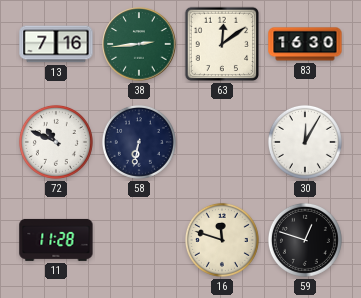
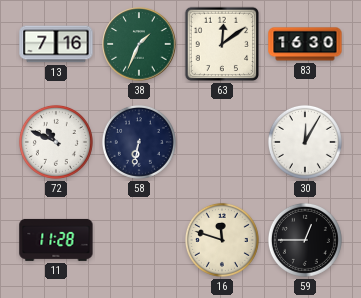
38: 2:44 -> 1:34
59: 12:48 -> 12:45
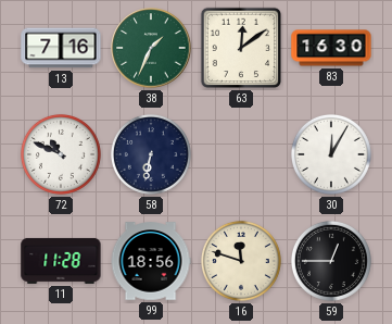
99: none -> 18:56
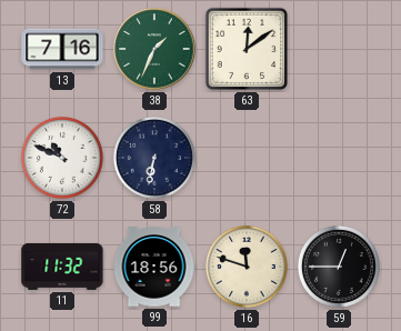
83: 16:30 -> none
30: 12:05 -> none
11: 11:28 -> 11:32
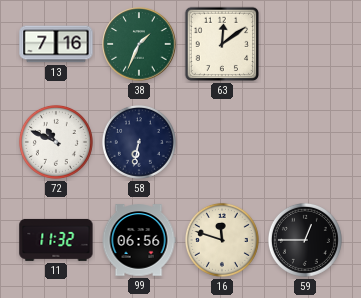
99: 18:56 -> 06:56
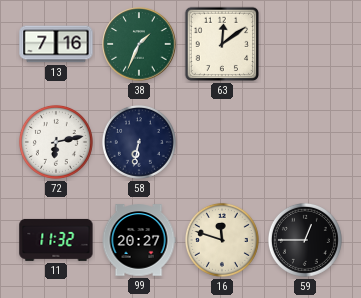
72: 10:49 -> 6:13
99: 06:56 -> 20:27
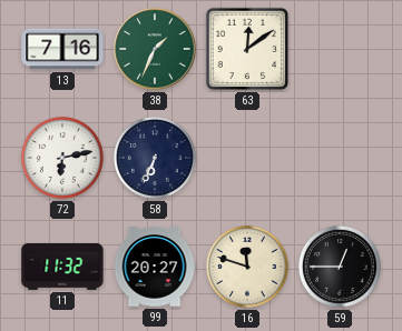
58: 6:32 -> 6:34
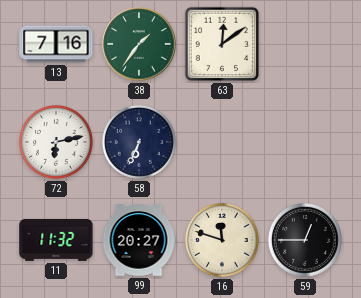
38: 1:34 -> 1:36
